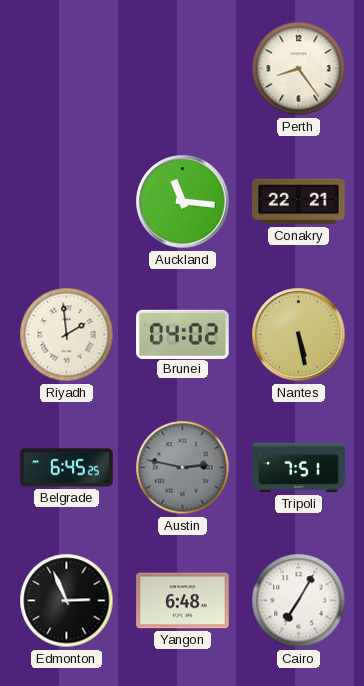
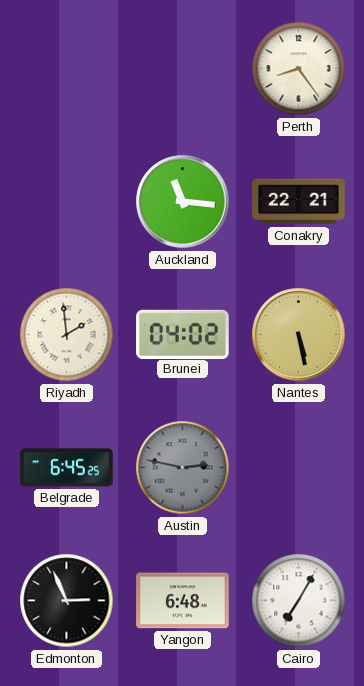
Tripoli: 7:51 -> none
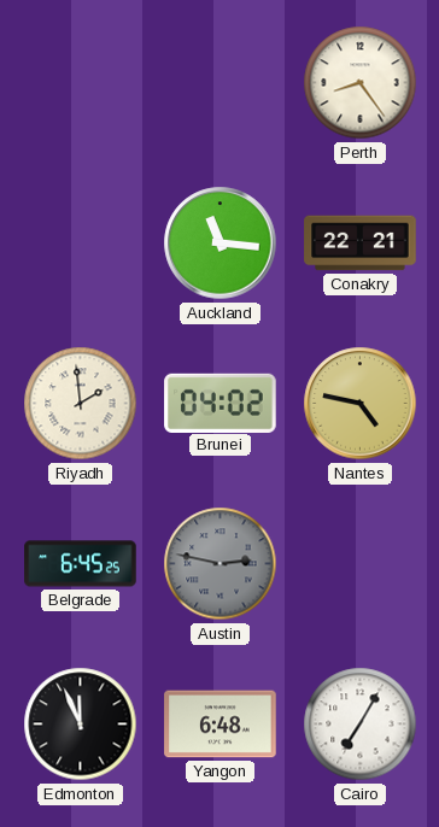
Nantes: 5:28 -> 4:47
Edmonton: 2:56 -> 11:56
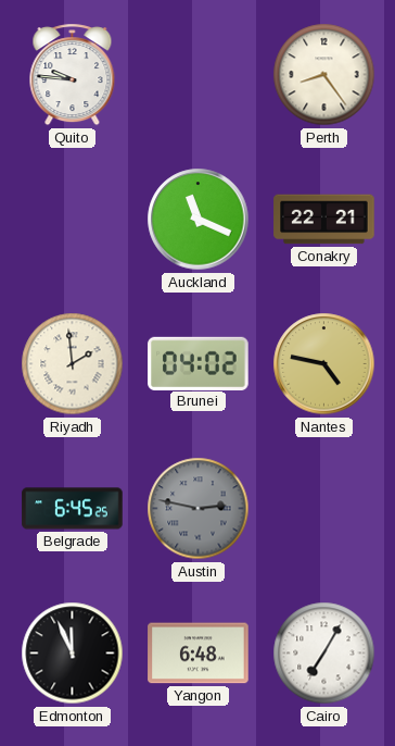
Quito: none -> 9:46
Auckland: 11:16 -> 11:19
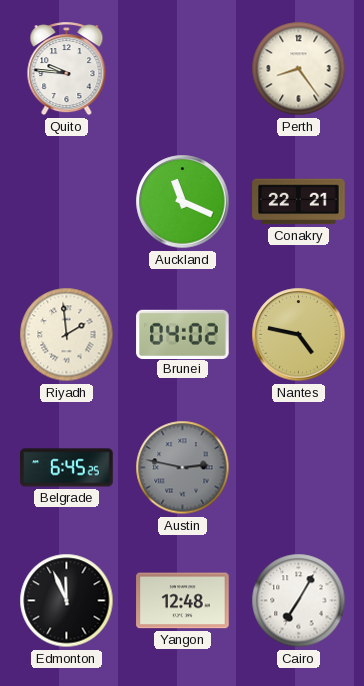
Yangon: 6:48 -> 12:48
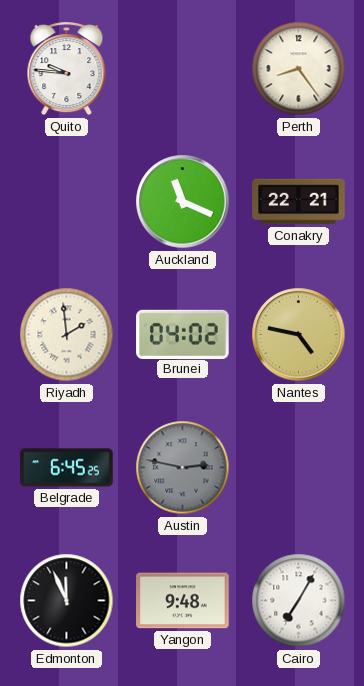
Yangon: 12:48 -> 9:48
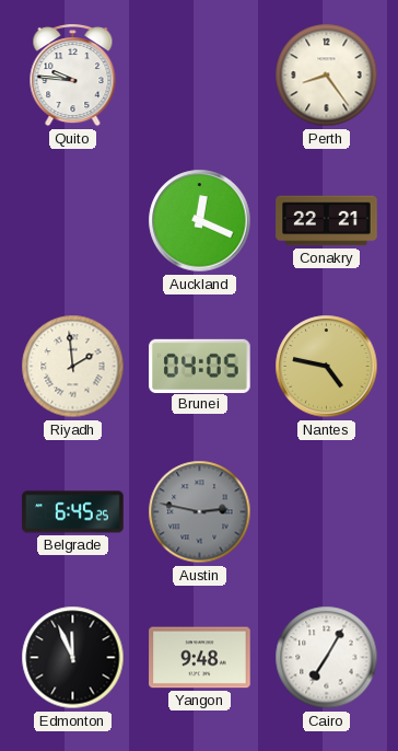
Auckland: 11:19 -> 12:19
Brunei: 04:02 -> 04:05
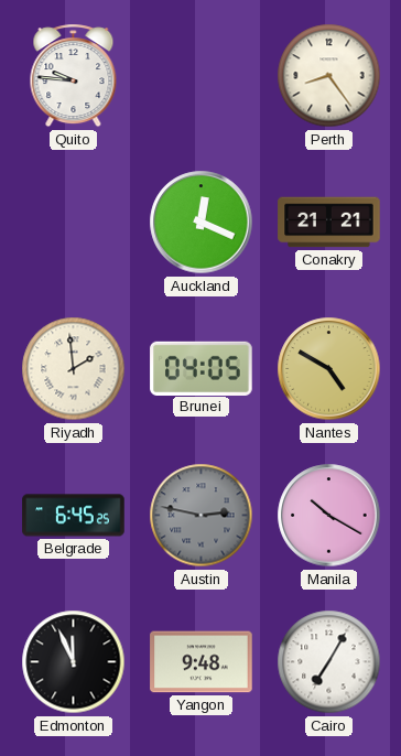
Conakry: 22:21 -> 21:21
Nantes: 4:47 -> 4:50
Manila: none -> 10:20
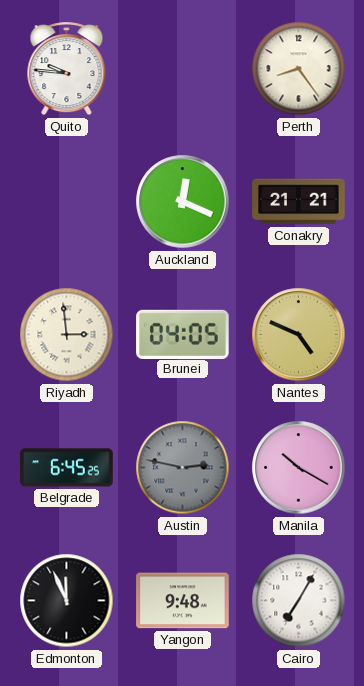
Riyadh: 1:59 -> 2:59
Nantes: 4:50 -> 4:49
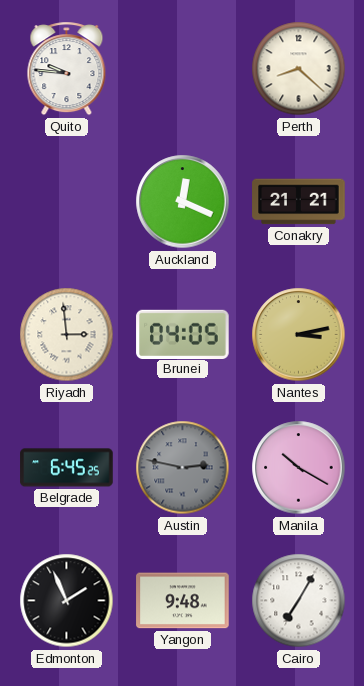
Perth: 8:24 -> 8:22
Nantes: 4:49 -> 3:13
Edmonton: 11:56 -> 1:56
